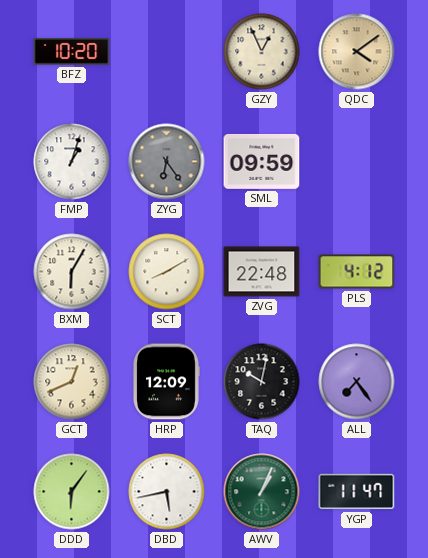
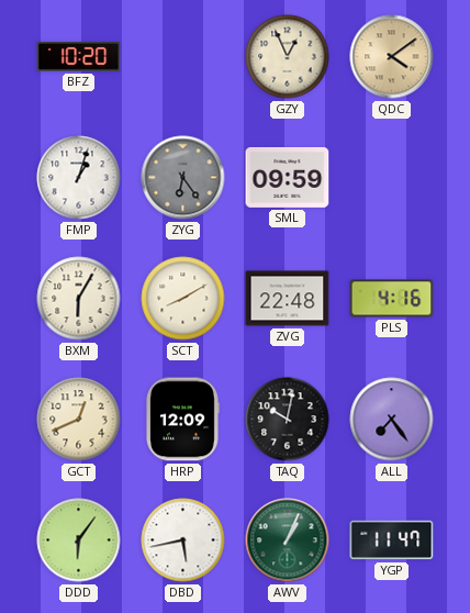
PLS: 4:12 -> 4:16
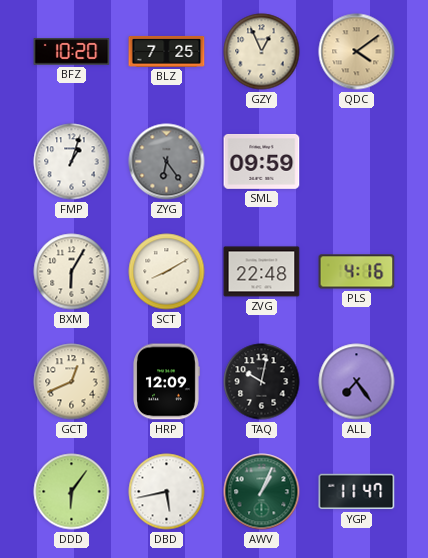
BLZ: none -> 7:25
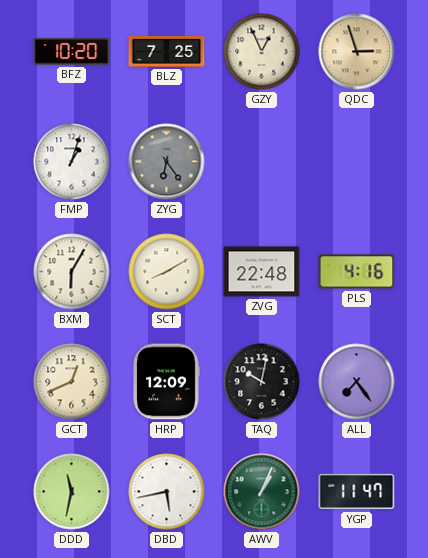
QDC: 4:09 -> 2:57
SML: 09:59 -> none
DDD: 6:06 -> 11:32
